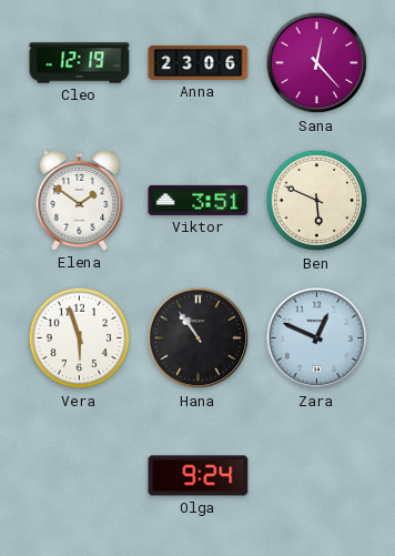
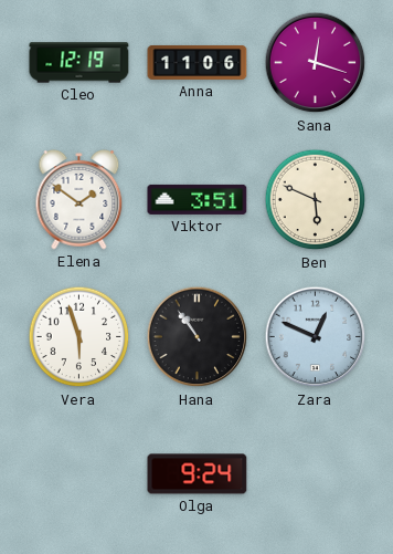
Anna: 23:06 -> 11:06
Sana: 12:23 -> 12:18
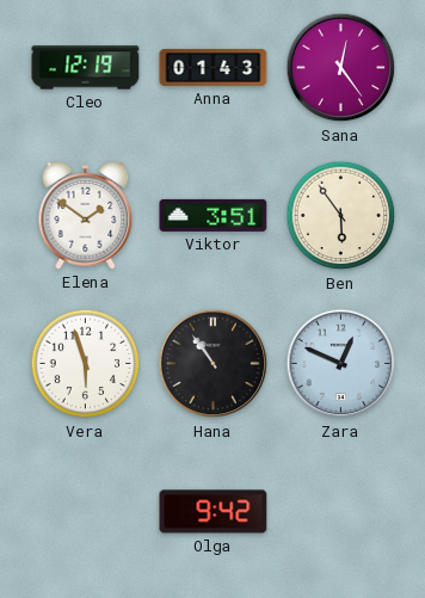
Anna: 11:06 -> 01:43
Sana: 12:18 -> 12:24
Ben: 5:49 -> 5:54
Olga: 9:24 -> 9:42
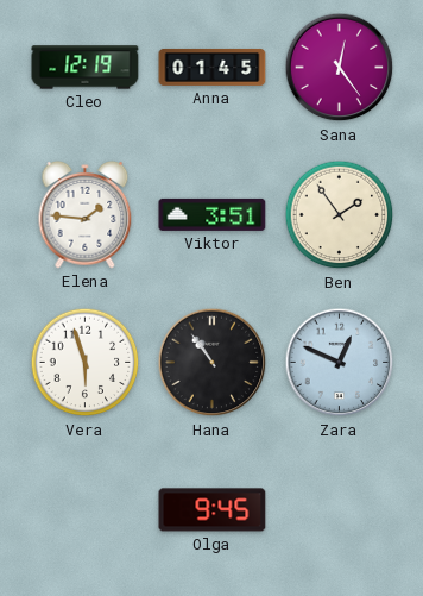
Anna: 01:43 -> 01:45
Elena: 1:51 -> 1:46
Ben: 5:54 -> 1:54
Olga: 9:42 -> 9:45
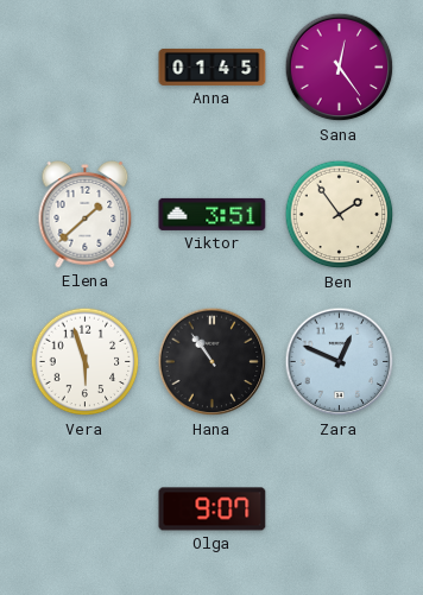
Cleo: 12:19 -> none
Elena: 1:46 -> 1:38
Olga: 9:45 -> 9:07
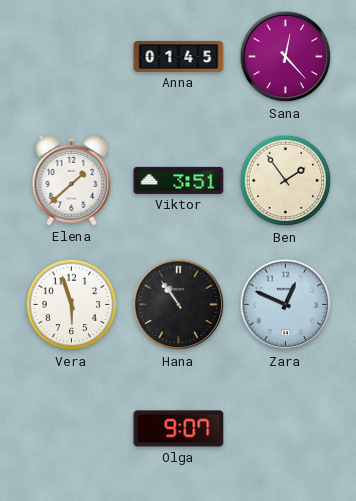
Sana: 12:24 -> 12:23
